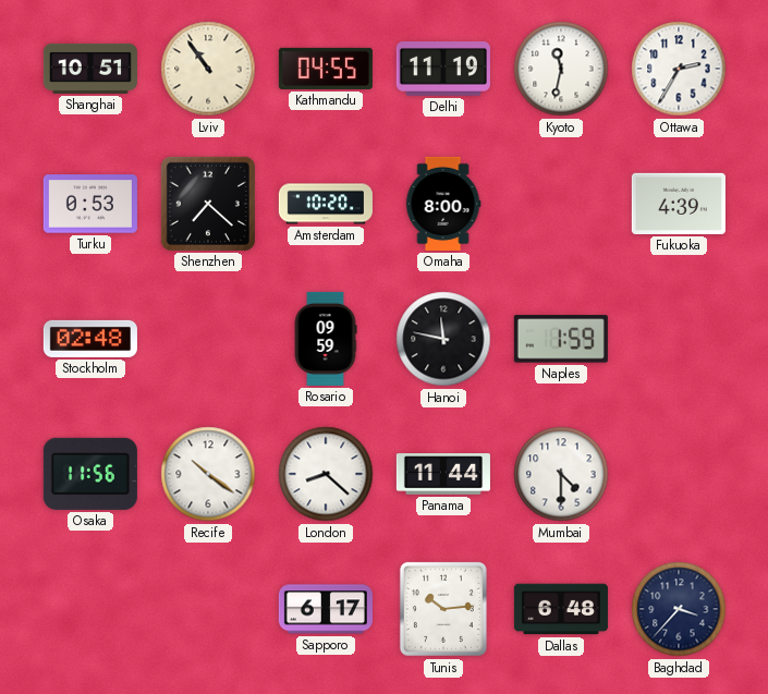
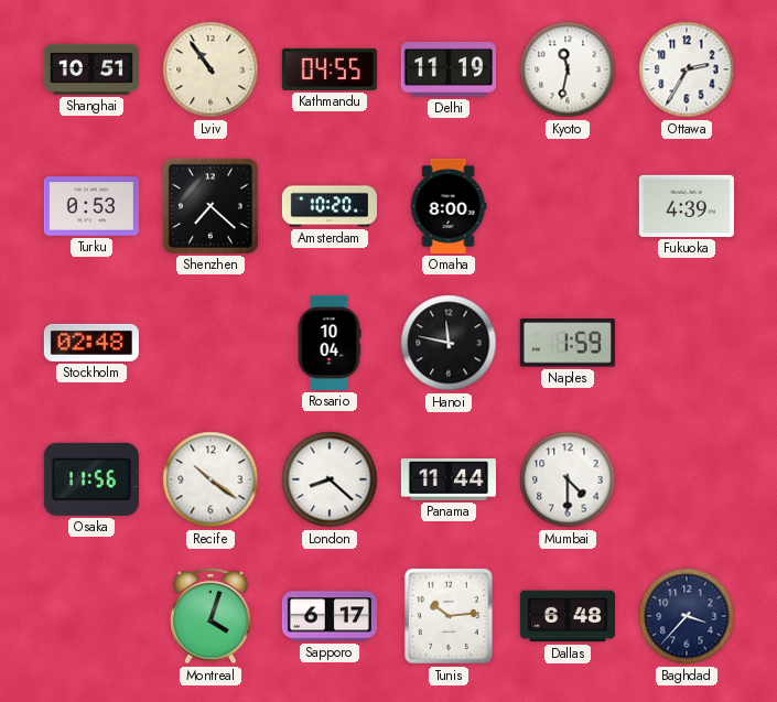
Rosario: 09:59 -> 10:04
Montreal: none -> 4:03
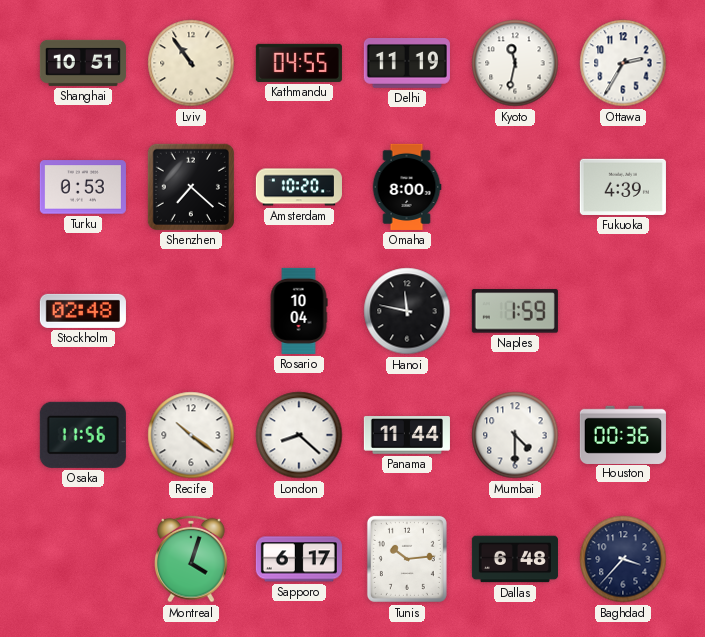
Houston: none -> 00:36
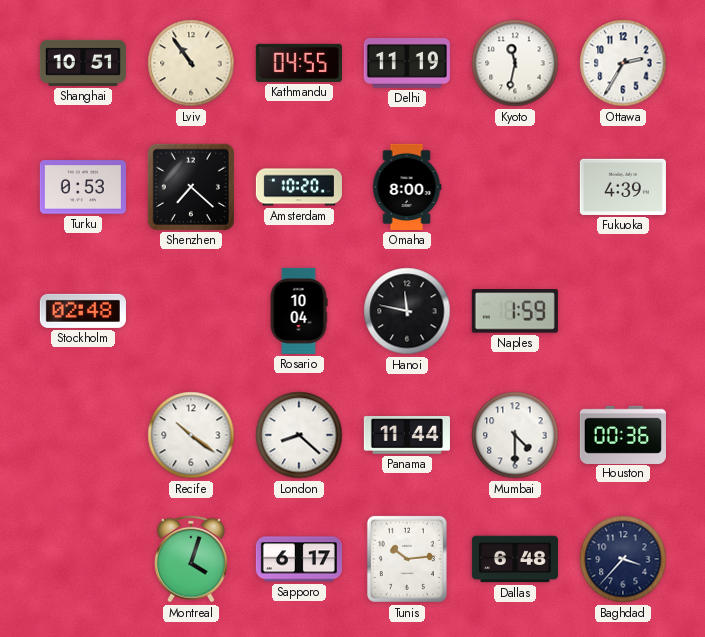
Osaka: 11:56 -> none
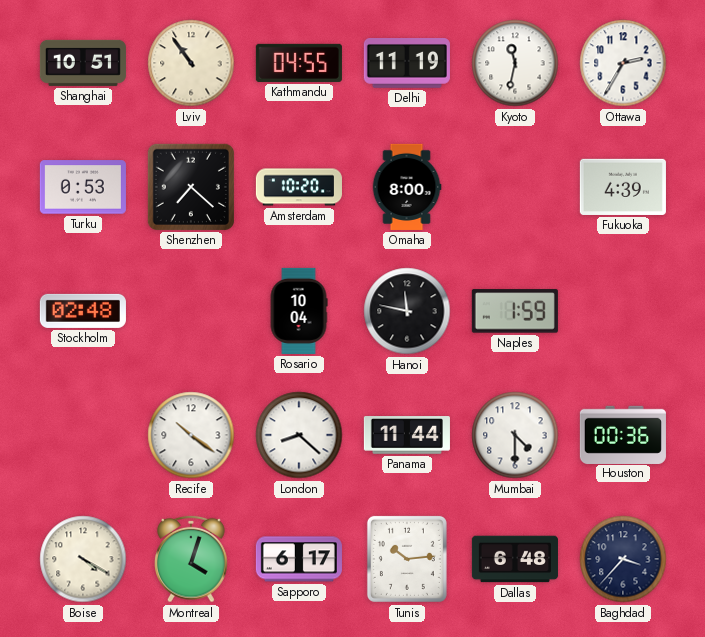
Boise: none -> 4:20
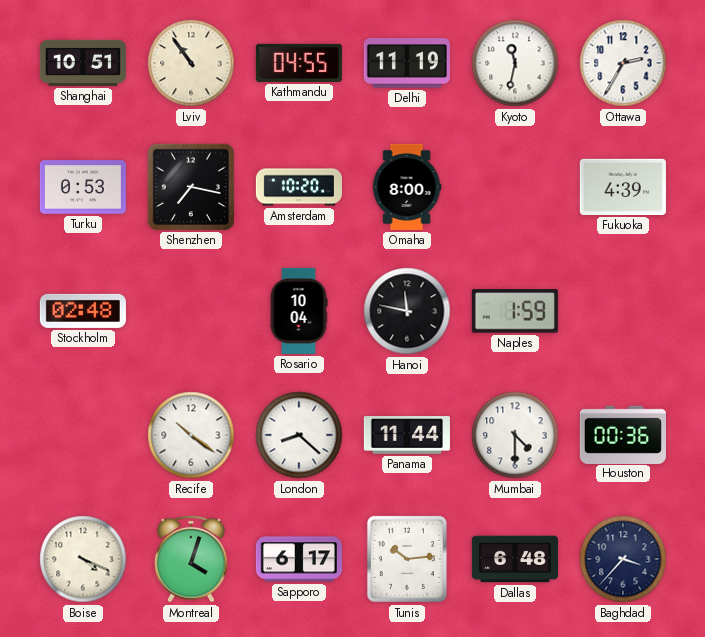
Shenzhen: 7:22 -> 7:17
Boise: 4:20 -> 4:19
